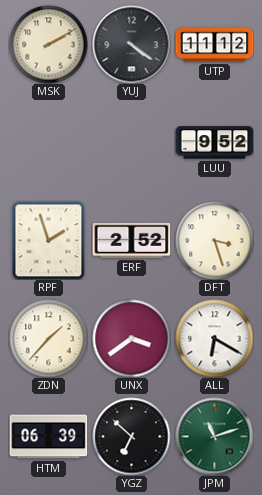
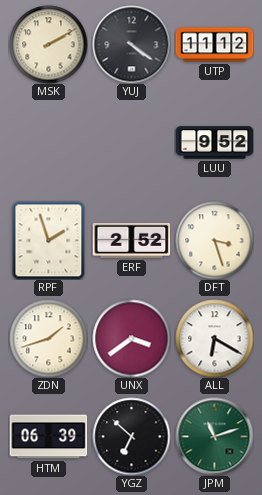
ZDN: 1:37 -> 1:42
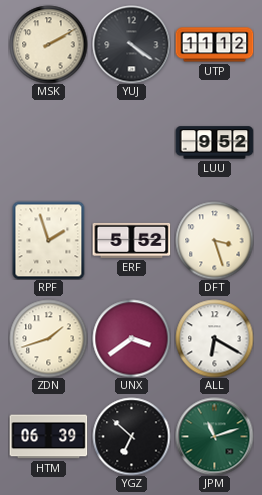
ERF: 2:52 -> 5:52
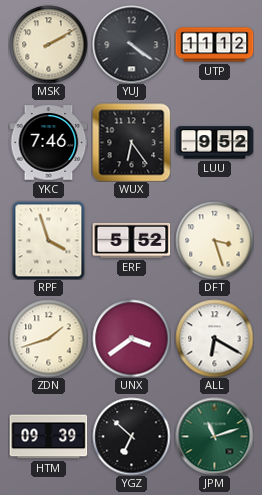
YKC: none -> 7:46
WUX: none -> 6:24
RPF: 1:57 -> 3:57
HTM: 06:39 -> 09:39
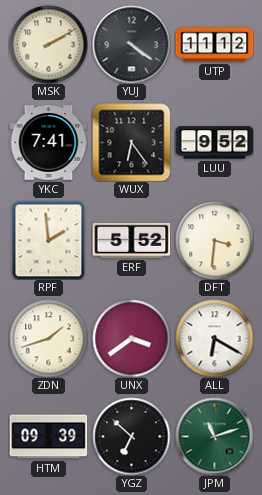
YKC: 7:46 -> 7:41
RPF: 3:57 -> 1:59
DFT: 3:27 -> 3:31
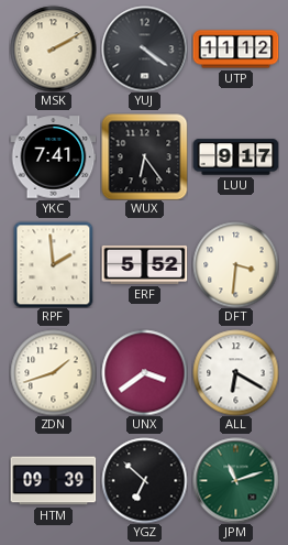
LUU: 9:52 -> 9:17
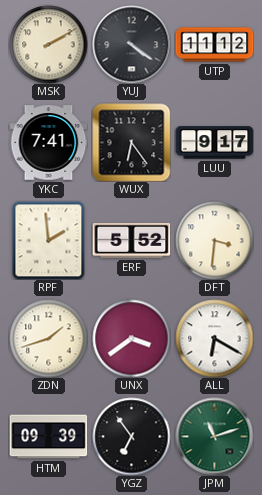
YGZ: 6:52 -> 6:54
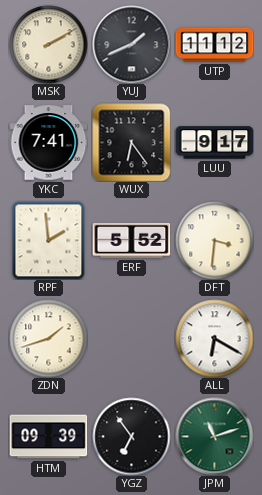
YUJ: 4:21 -> 1:41
UNX: 3:39 -> none
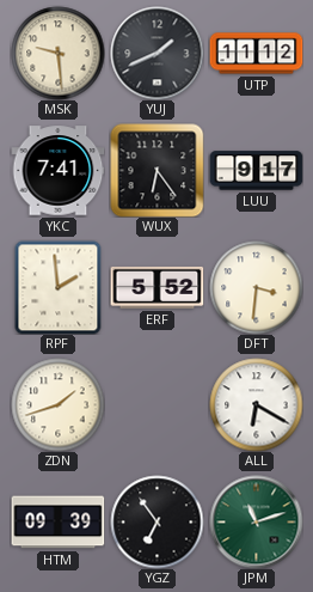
MSK: 2:10 -> 9:29
